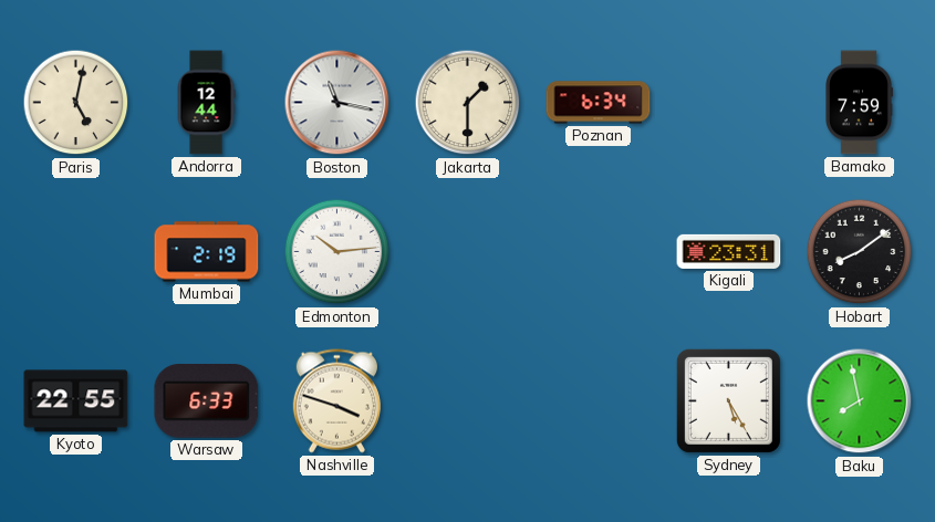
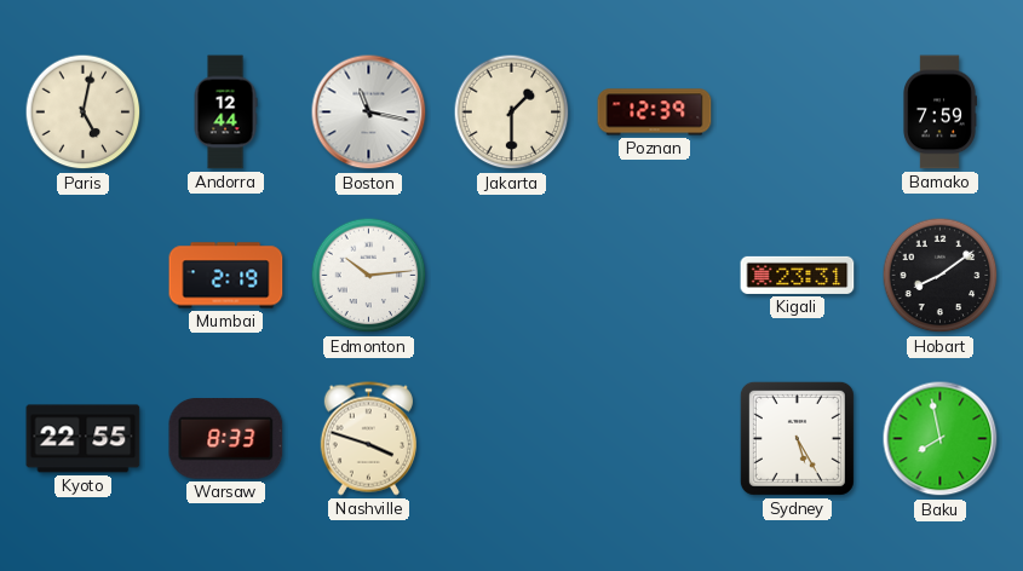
Poznan: 6:34 -> 12:39
Warsaw: 6:33 -> 8:33
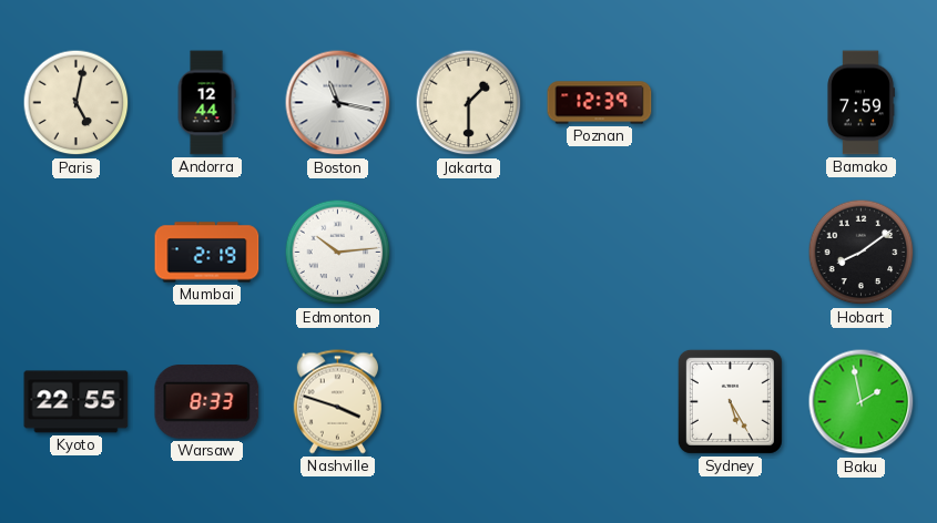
Kigali: 23:31 -> none
Baku: 7:58 -> 1:58
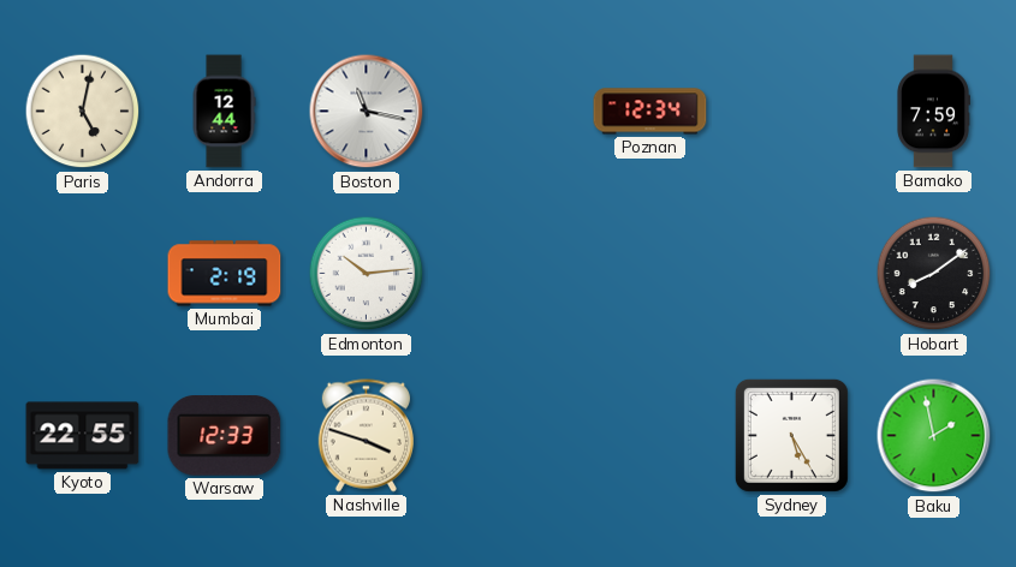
Jakarta: 1:30 -> none
Poznan: 12:39 -> 12:34
Warsaw: 8:33 -> 12:33
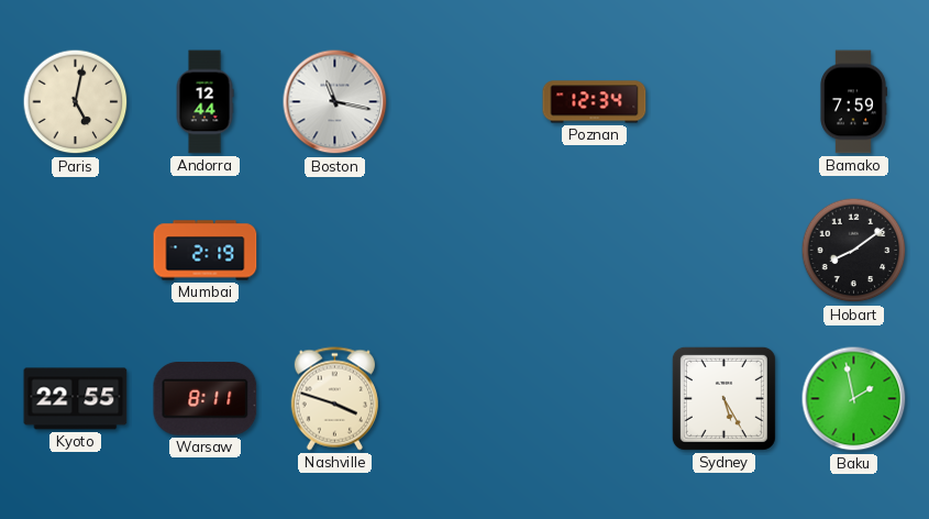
Edmonton: 10:14 -> none
Warsaw: 12:33 -> 8:11
